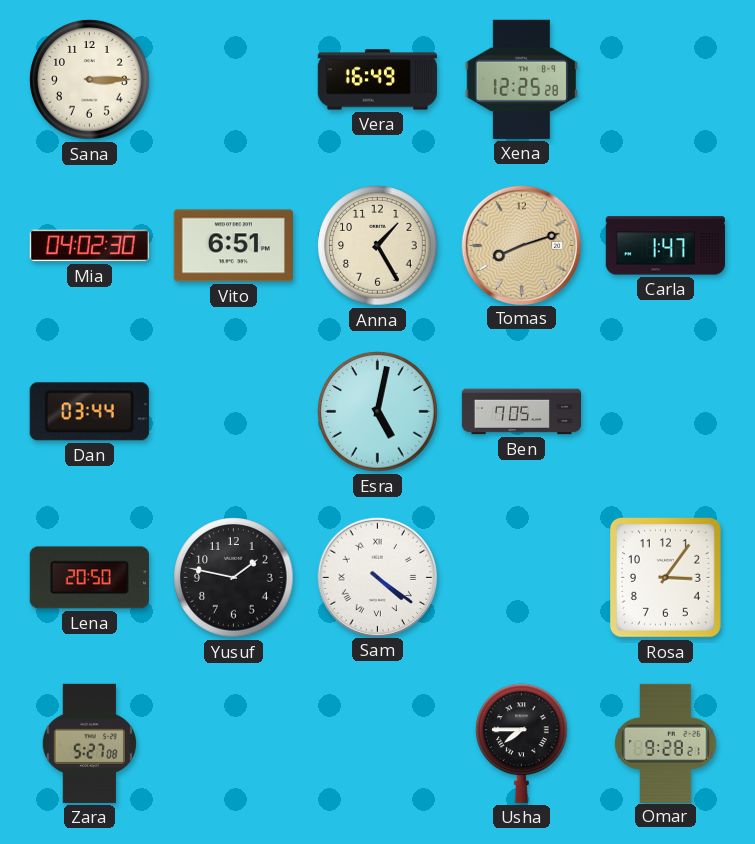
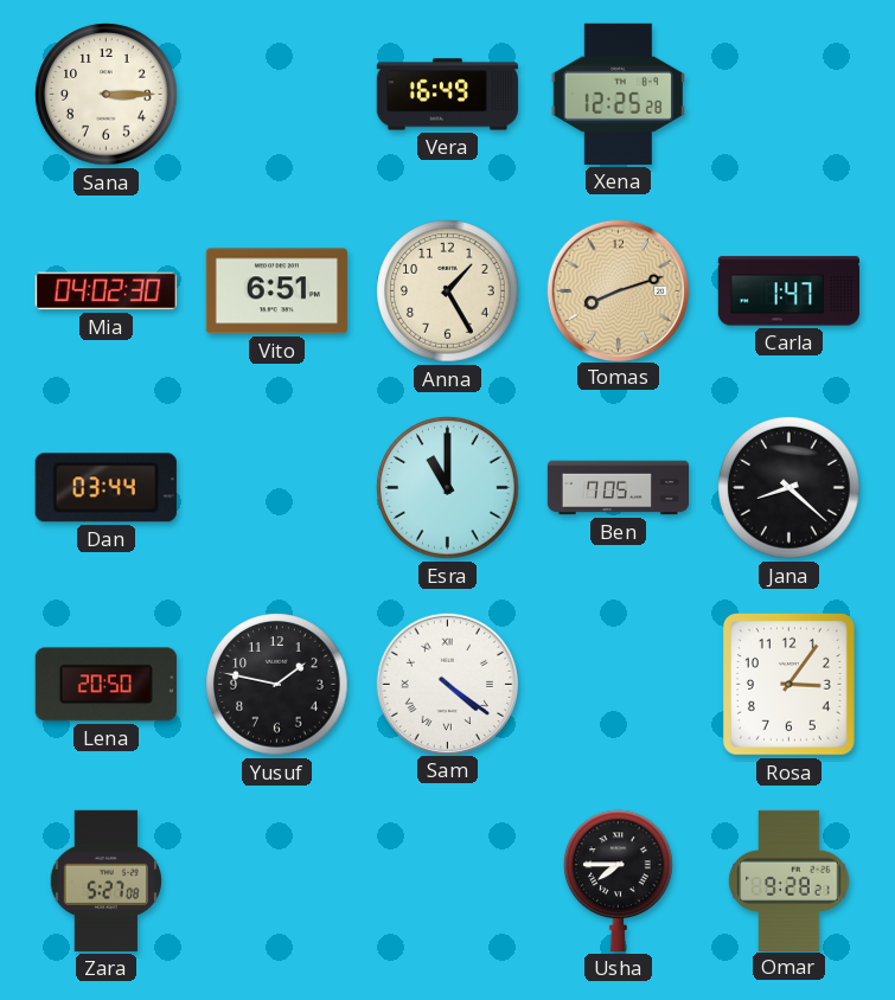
Esra: 5:02 -> 11:00
Jana: none -> 8:22
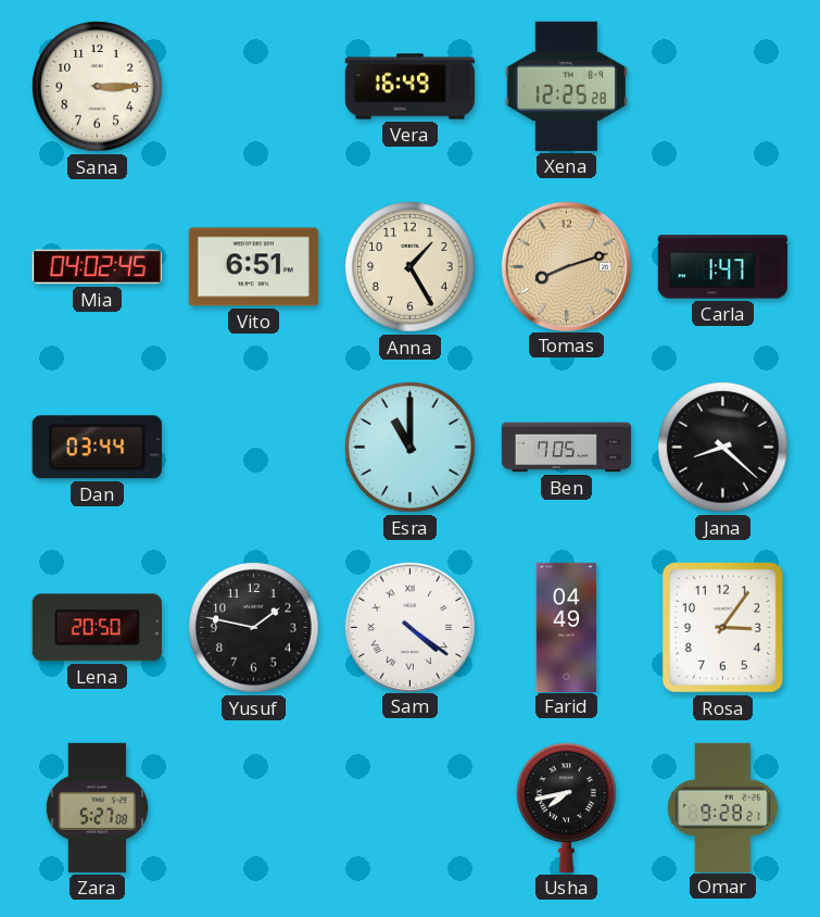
Mia: 04:02:30 -> 04:02:45
Farid: none -> 04:49
Usha: 7:45 -> 7:43
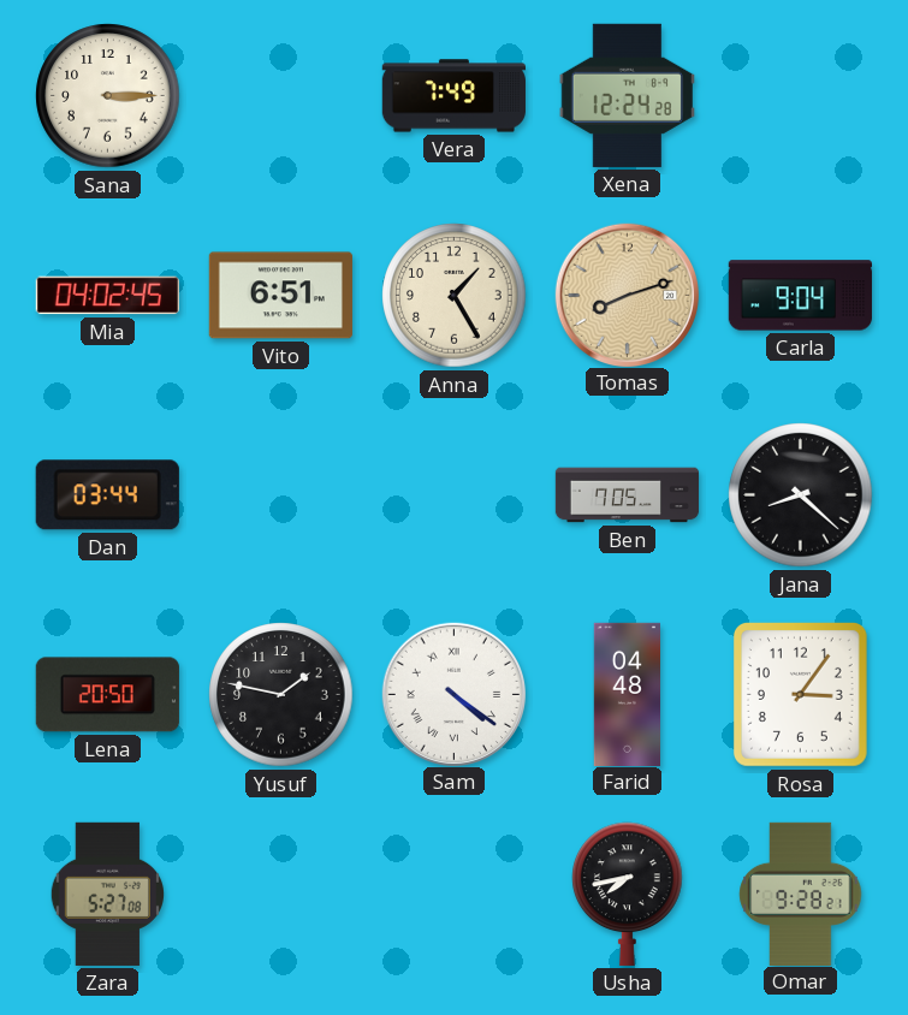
Vera: 16:49 -> 7:49
Xena: 12:25 -> 12:24
Carla: 1:47 -> 9:04
Esra: 11:00 -> none
Farid: 04:49 -> 04:48
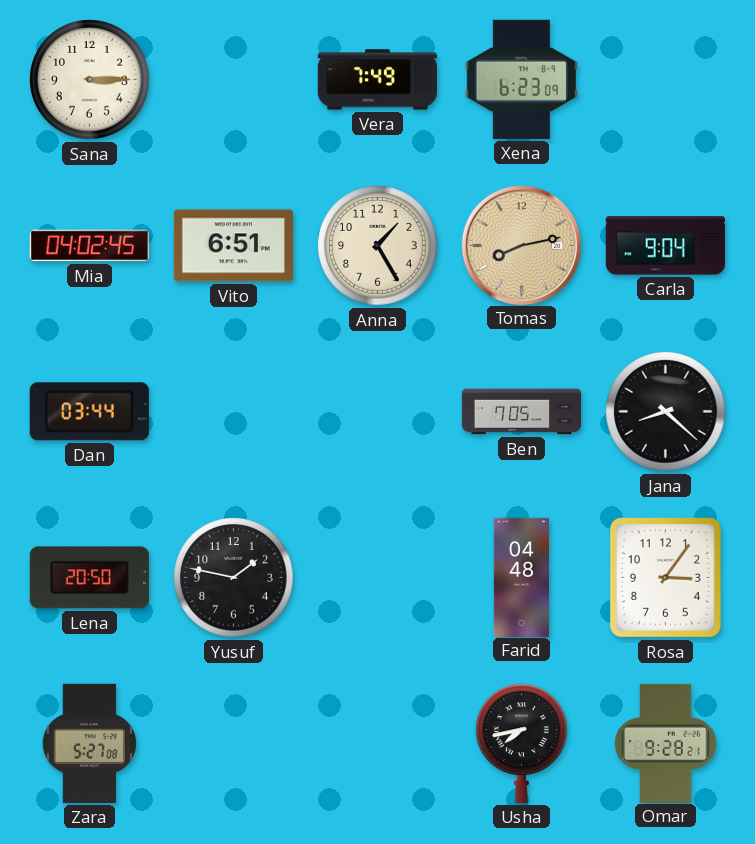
Xena: 12:24 -> 6:23
Tomas: 8:12 -> 8:13
Sam: 4:21 -> none
